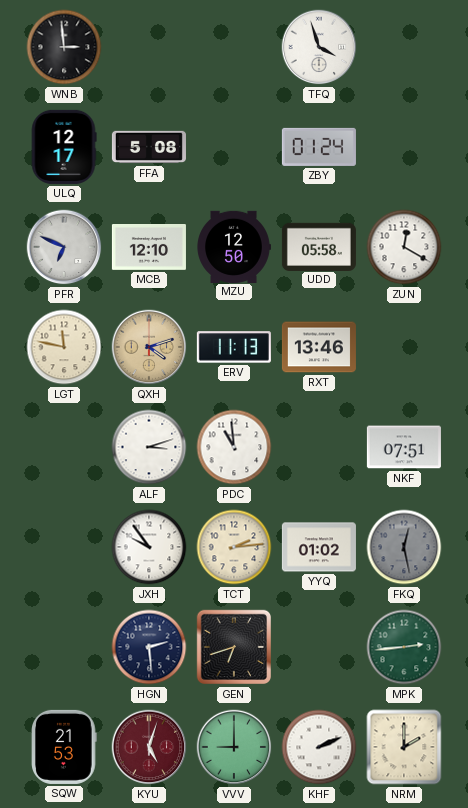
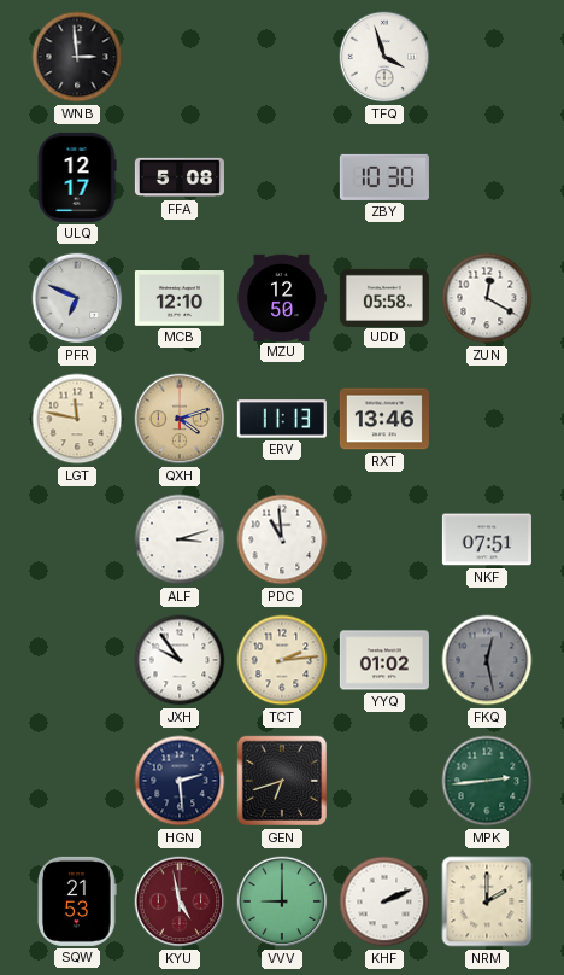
ZBY: 01:24 -> 10:30
KYU: 5:03 -> 4:58
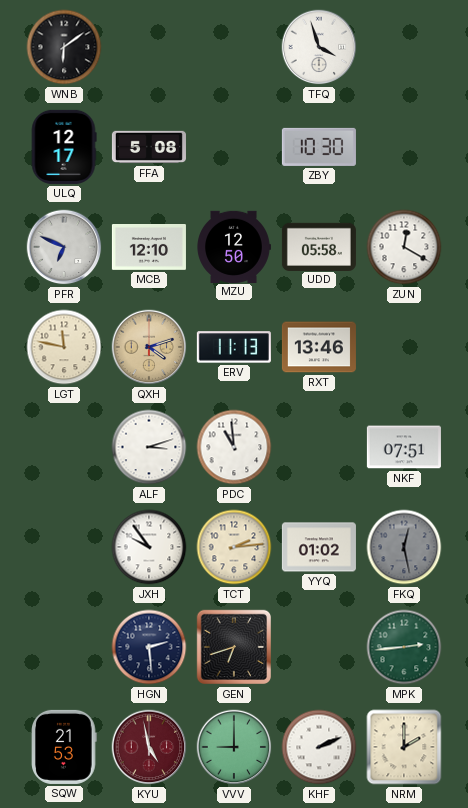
WNB: 2:59 -> 6:09
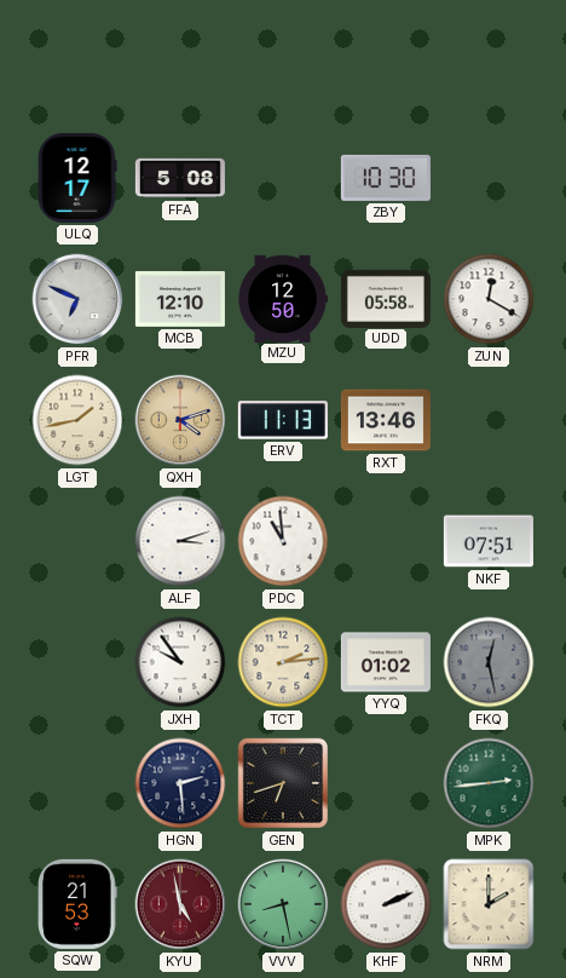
WNB: 6:09 -> none
TFQ: 3:57 -> none
LGT: 11:47 -> 1:43
VVV: 9:00 -> 8:28
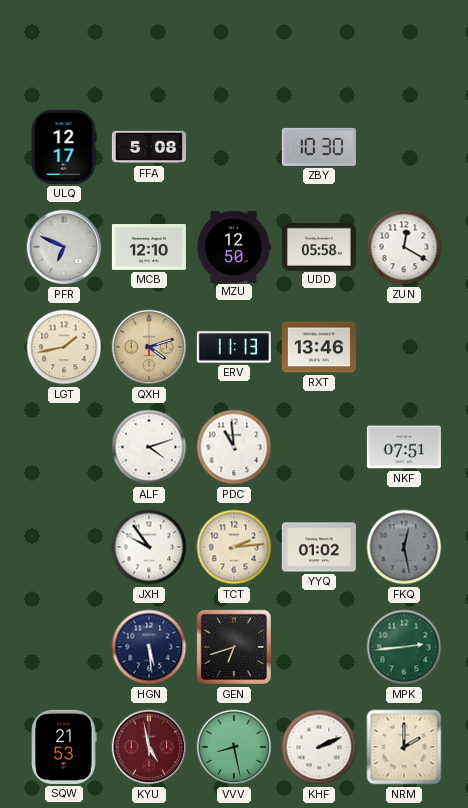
ALF: 3:12 -> 4:12
HGN: 2:29 -> 5:29
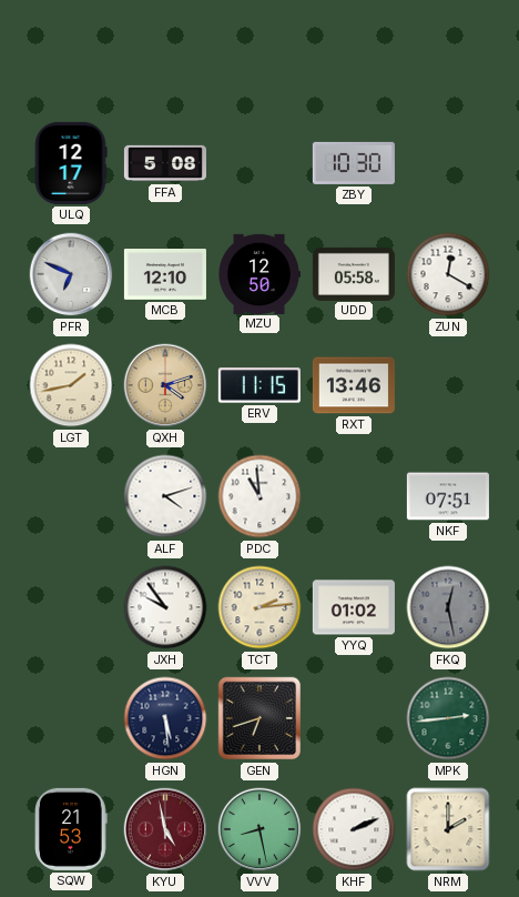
ERV: 11:13 -> 11:15
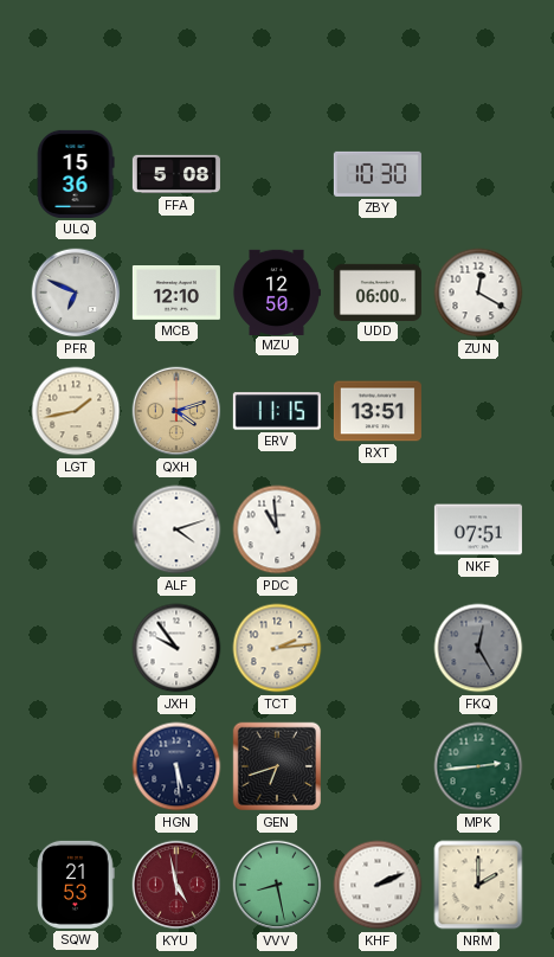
ULQ: 12:17 -> 15:36
UDD: 05:58 -> 06:00
RXT: 13:46 -> 13:51
YYQ: 01:02 -> none
FKQ: 12:28 -> 12:25
